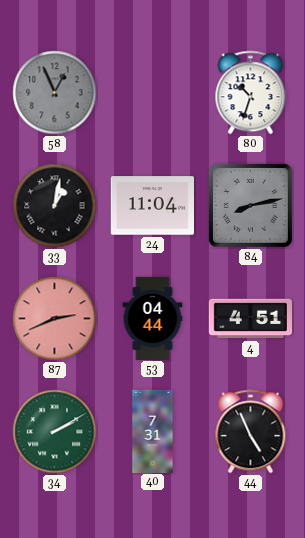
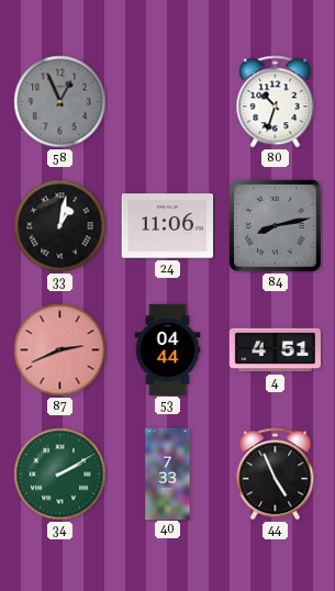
24: 11:04 -> 11:06
40: 7:31 -> 7:33
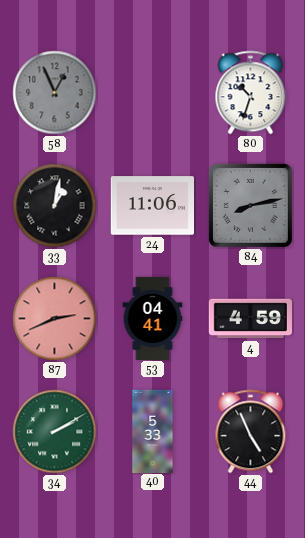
53: 04:44 -> 04:41
4: 4:51 -> 4:59
40: 7:33 -> 5:33
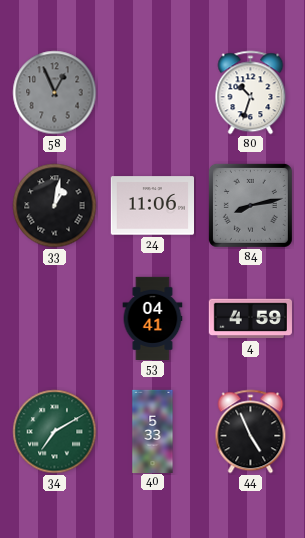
87: 2:41 -> none
34: 2:10 -> 7:10
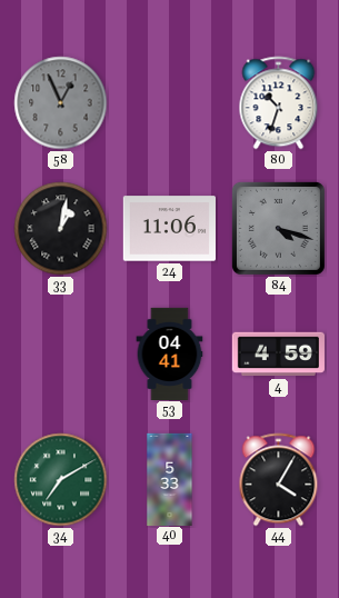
84: 8:13 -> 4:18
44: 4:56 -> 4:05
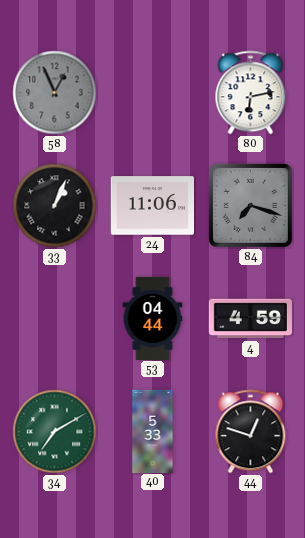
80: 10:33 -> 6:13
33: 1:02 -> 1:04
84: 4:18 -> 7:18
53: 04:41 -> 04:44
44: 4:05 -> 12:48
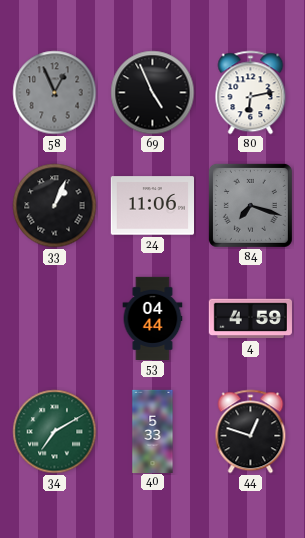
69: none -> 4:56
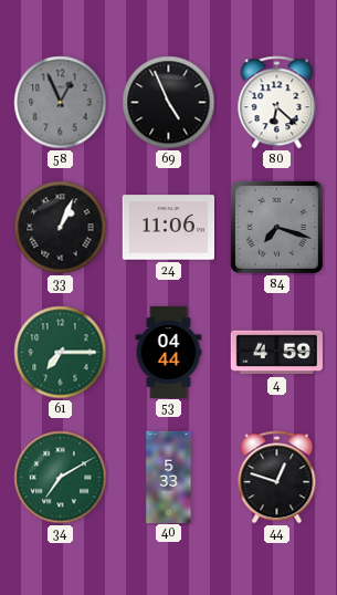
80: 6:13 -> 6:22
61: none -> 7:15
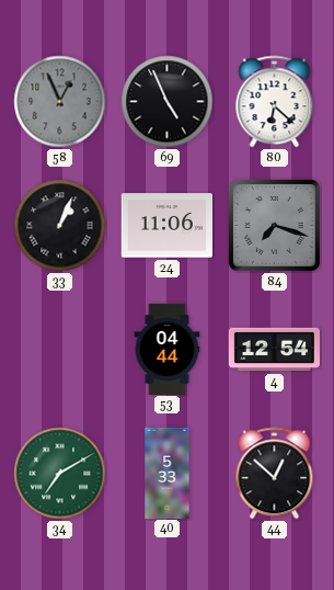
61: 7:15 -> none
4: 4:59 -> 12:54
44: 12:48 -> 12:52
